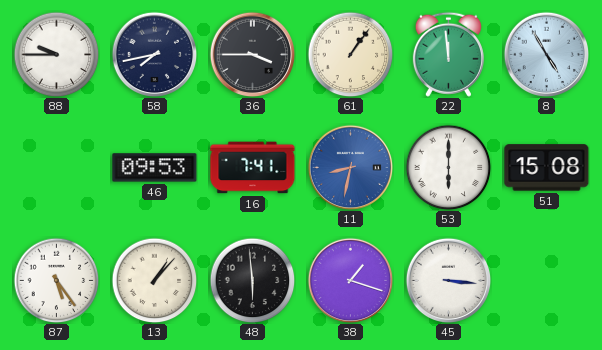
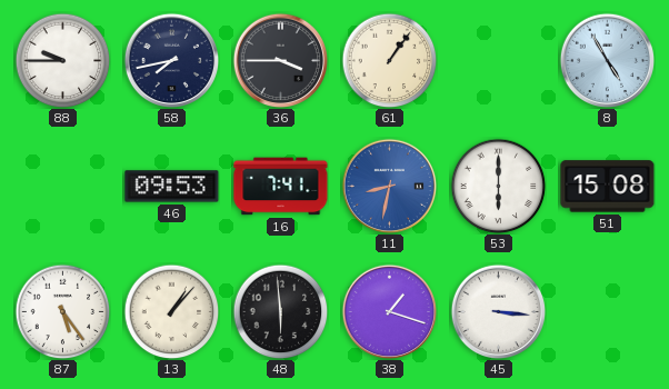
22: 11:59 -> none
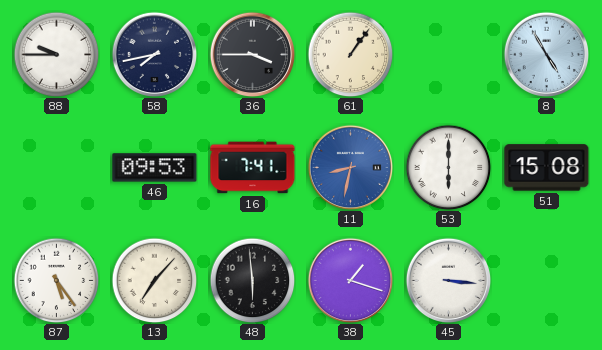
13: 1:07 -> 7:07
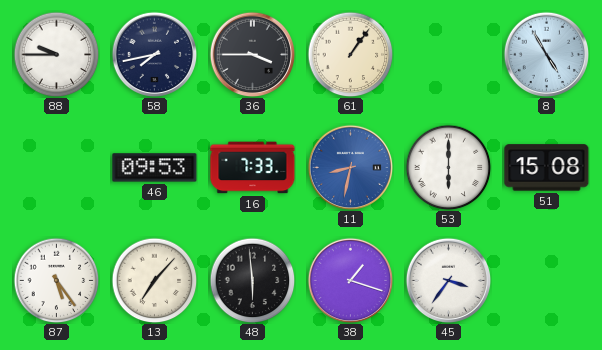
16: 7:41 -> 7:33
45: 3:16 -> 3:36
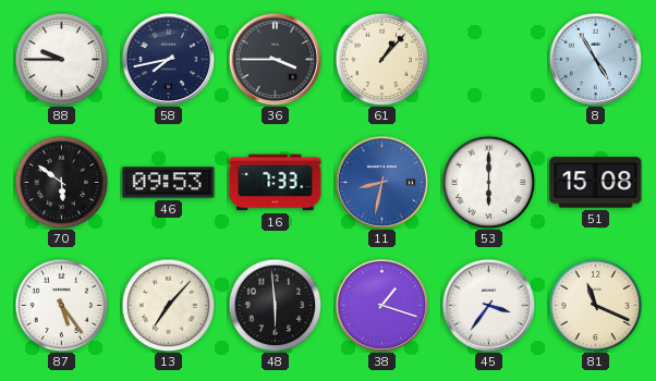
61: 1:06 -> 1:07
70: none -> 5:51
81: none -> 11:19
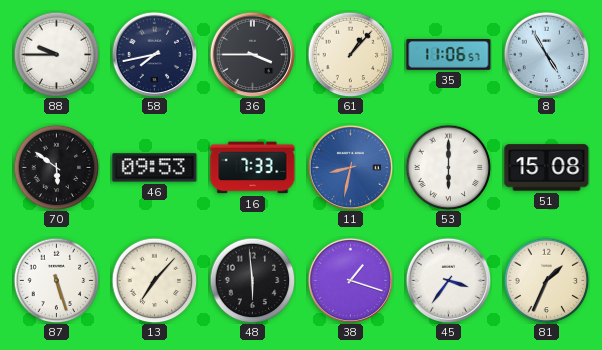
35: none -> 11:06
87: 5:24 -> 5:27
81: 11:19 -> 1:34
